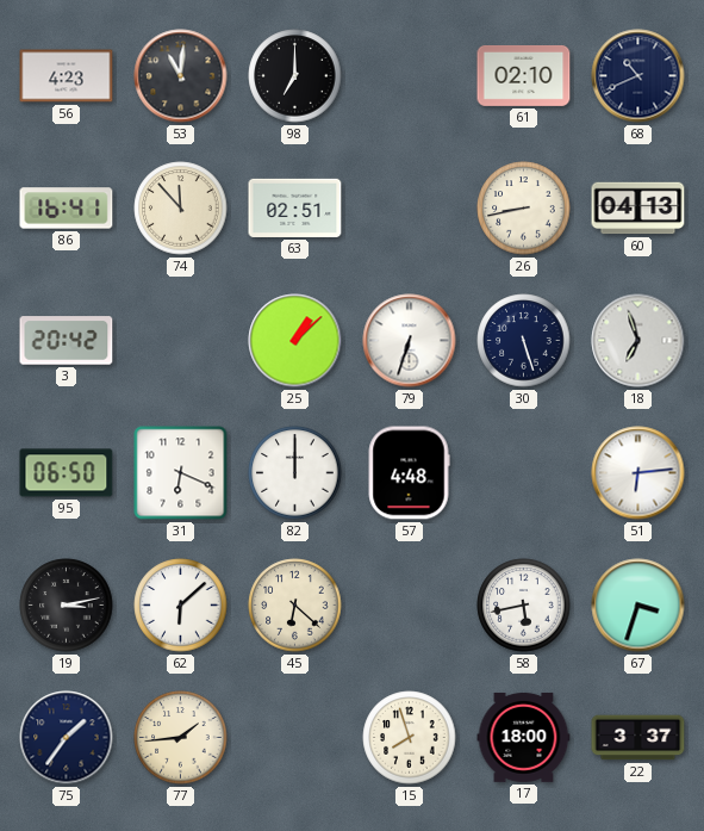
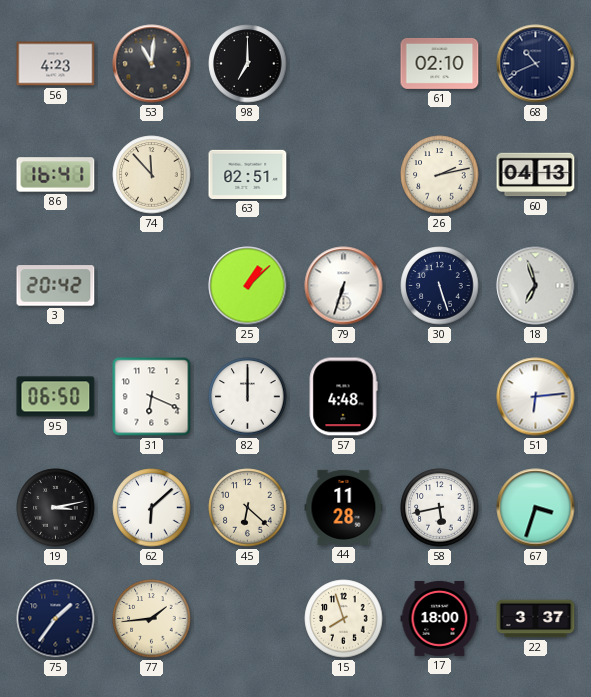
26: 8:43 -> 2:13
44: none -> 11:28
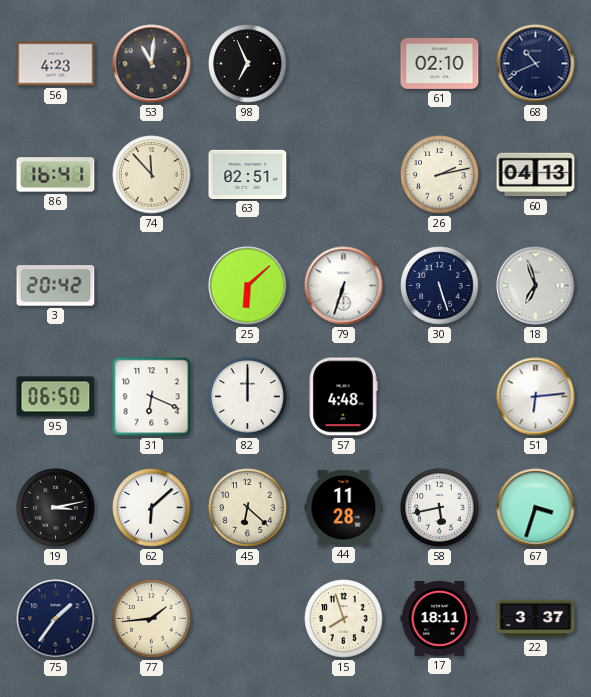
98: 7:00 -> 6:56
25: 1:08 -> 6:08
17: 18:00 -> 18:11
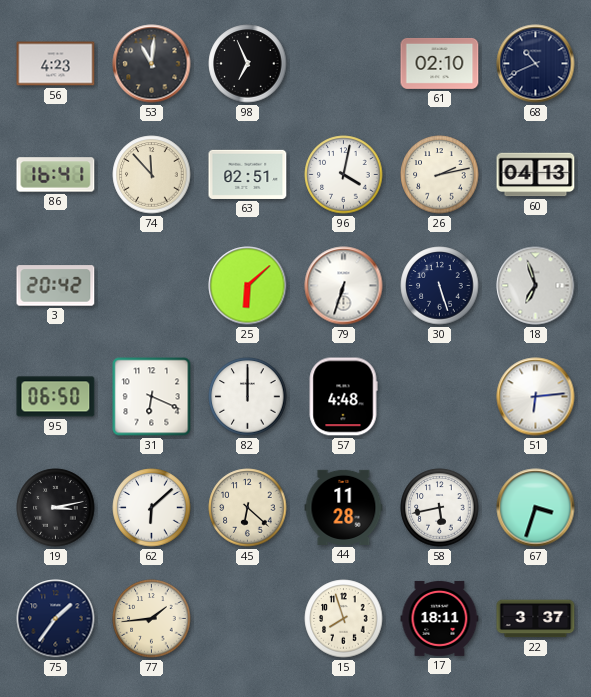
96: none -> 4:02
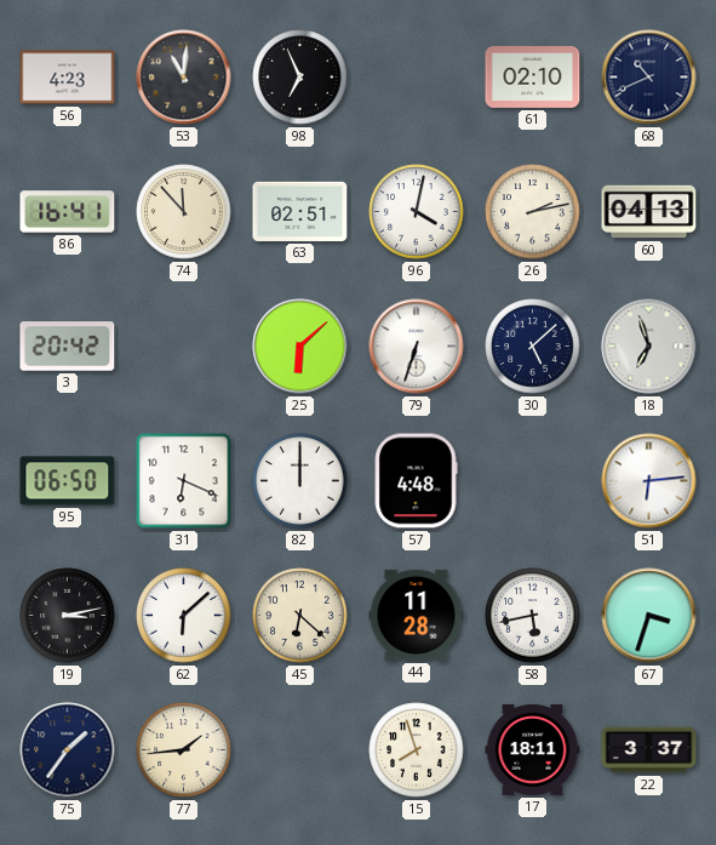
30: 5:27 -> 5:08
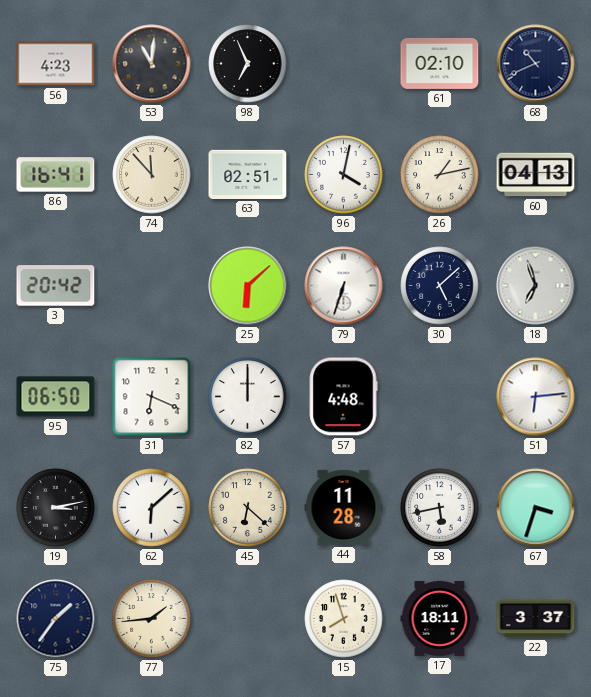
26: 2:13 -> 1:13
